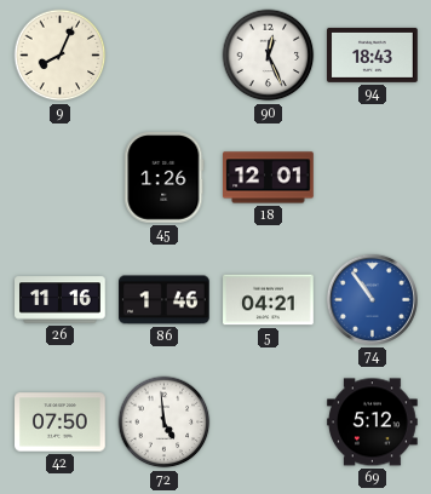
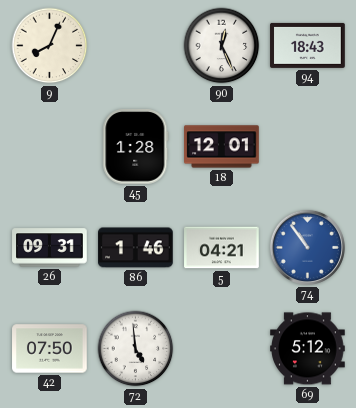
45: 1:26 -> 1:28
26: 11:16 -> 09:31
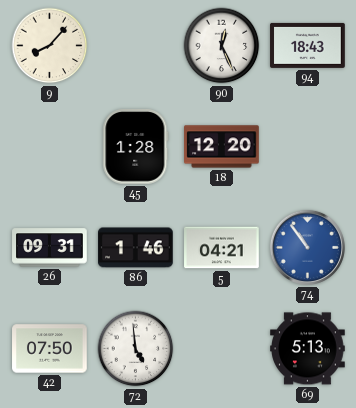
9: 8:04 -> 8:07
18: 12:01 -> 12:20
69: 5:12 -> 5:13
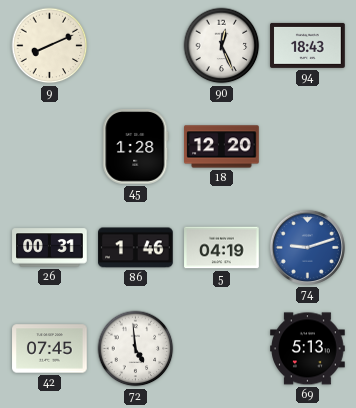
9: 8:07 -> 8:11
26: 09:31 -> 00:31
5: 04:21 -> 04:19
74: 10:54 -> 9:12
42: 07:50 -> 07:45
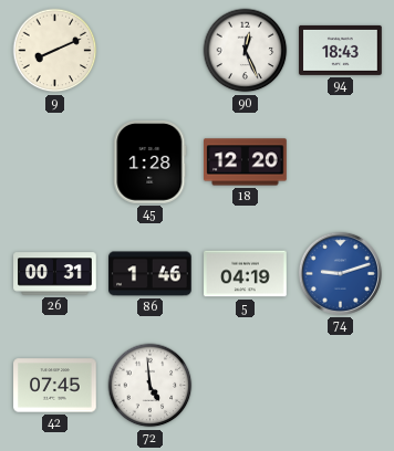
69: 5:13 -> none
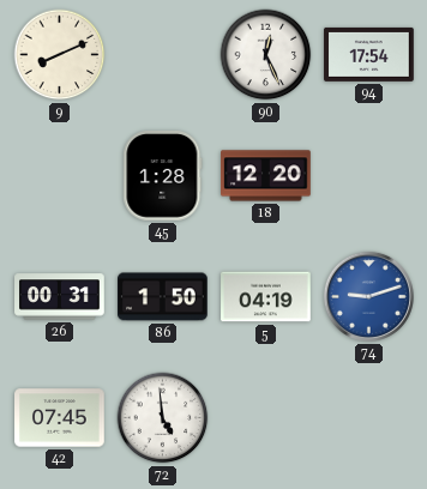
94: 18:43 -> 17:54
86: 1:46 -> 1:50
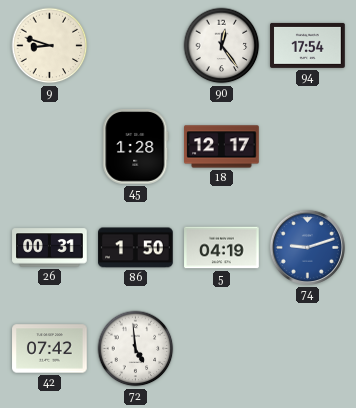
9: 8:11 -> 8:48
90: 12:26 -> 12:24
18: 12:20 -> 12:17
42: 07:45 -> 07:42
